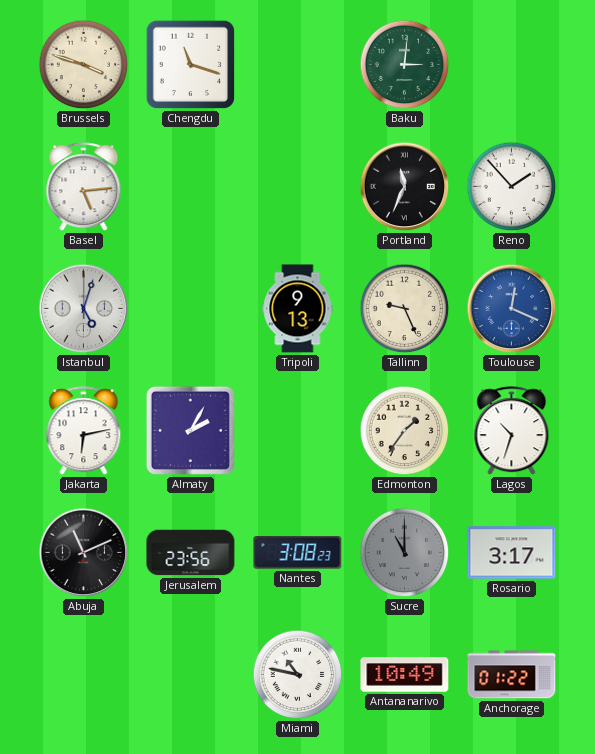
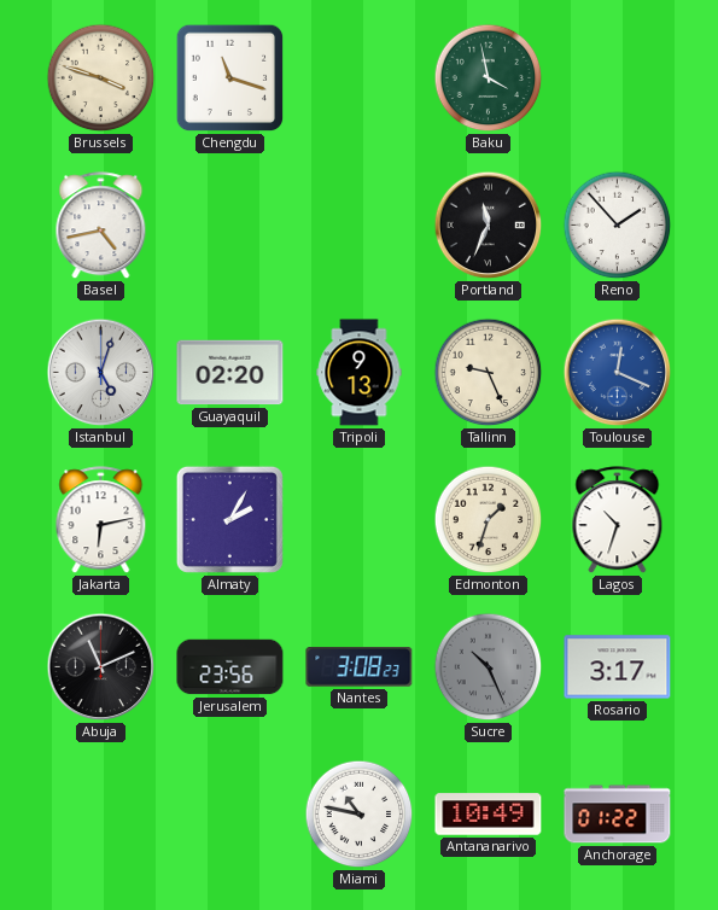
Baku: 3:01 -> 3:58
Basel: 5:14 -> 4:43
Guayaquil: none -> 02:20
Edmonton: 1:36 -> 1:33
Sucre: 11:00 -> 10:26
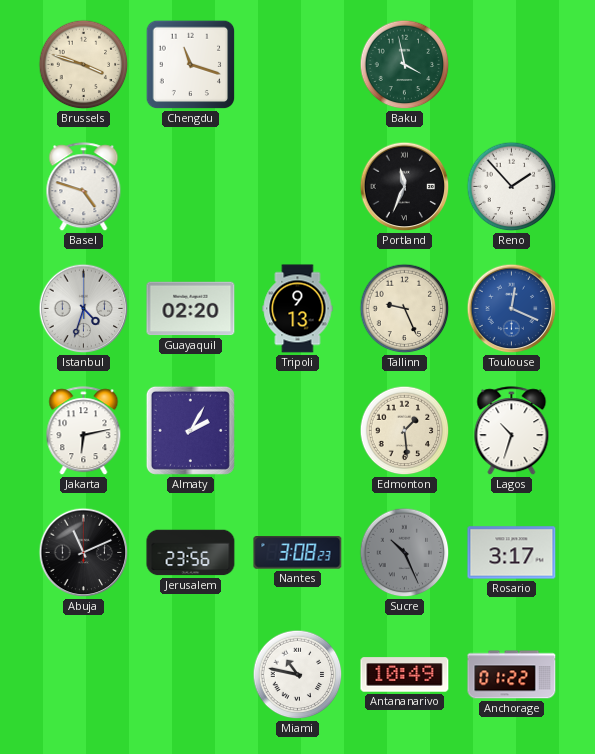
Basel: 4:43 -> 4:48
Istanbul: 5:03 -> 4:33
Edmonton: 1:33 -> 1:29
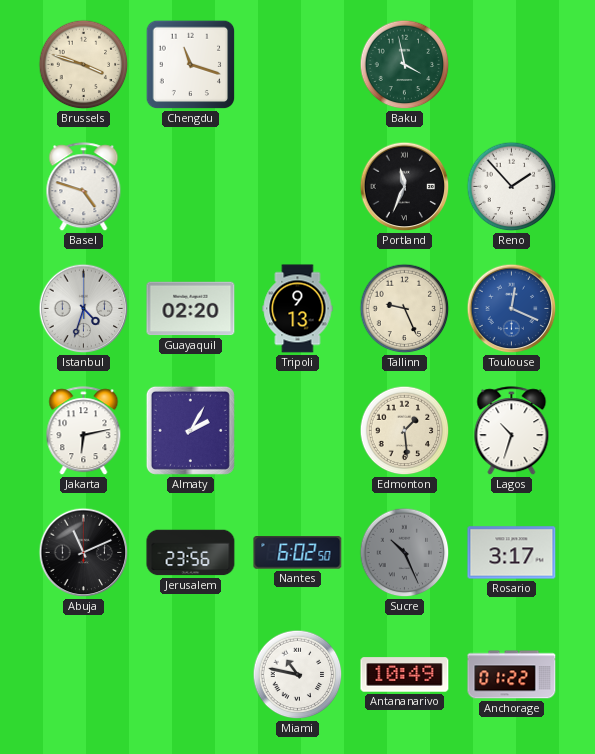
Nantes: 3:08 -> 6:02
